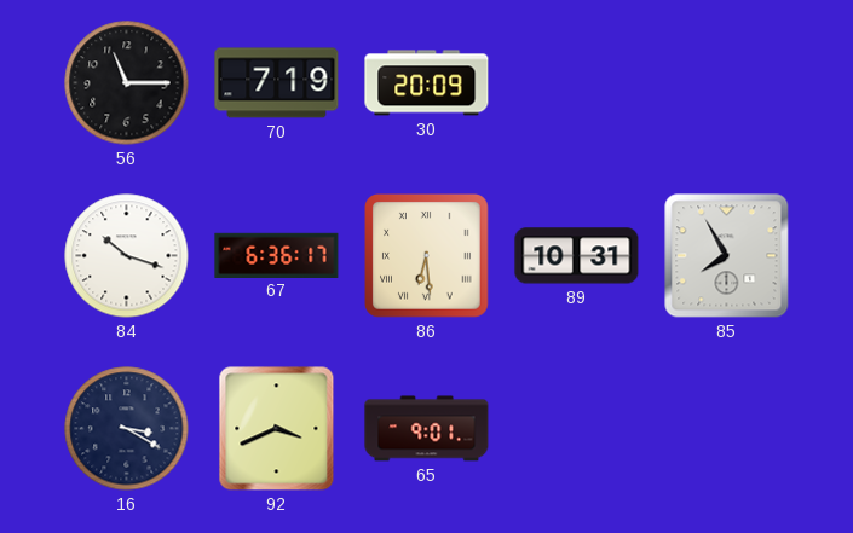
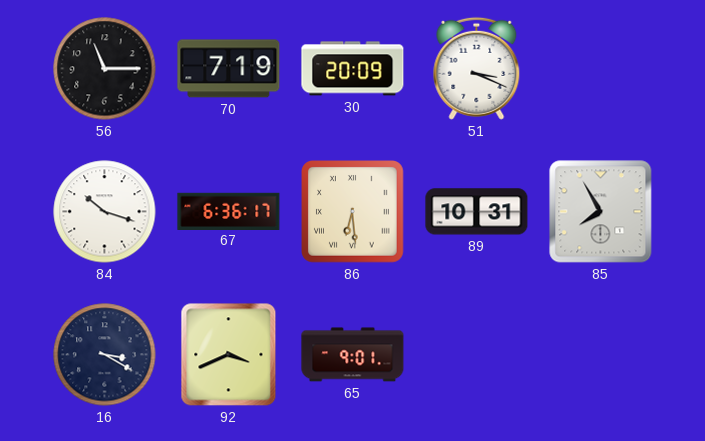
51: none -> 3:19
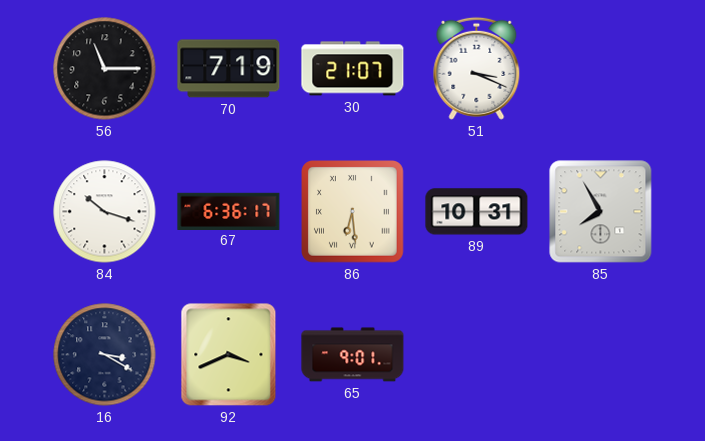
30: 20:09 -> 21:07
